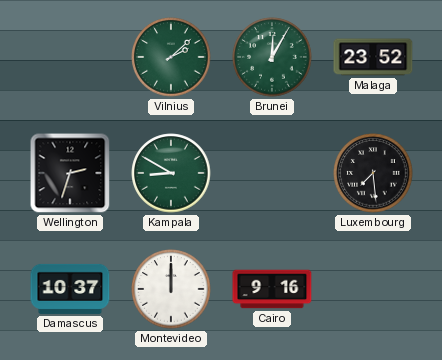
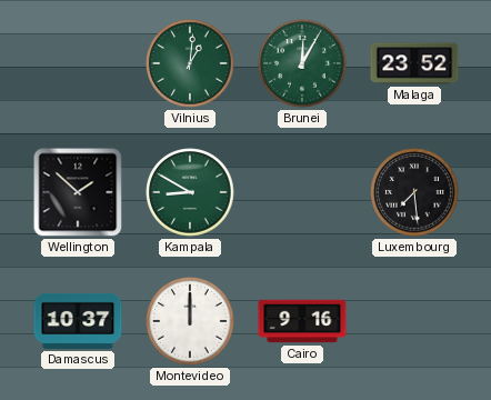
Vilnius: 2:08 -> 1:01
Wellington: 2:33 -> 1:52
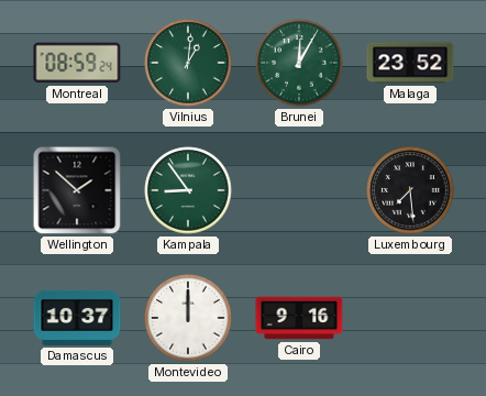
Montreal: none -> 08:59
Kampala: 8:50 -> 8:54
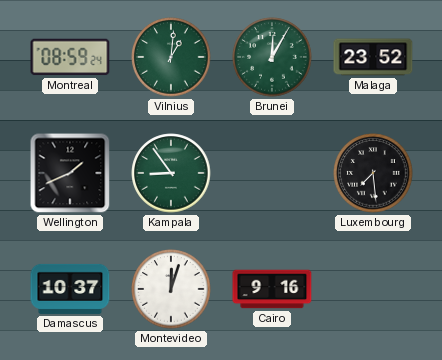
Wellington: 1:52 -> 1:41
Montevideo: 12:00 -> 12:03
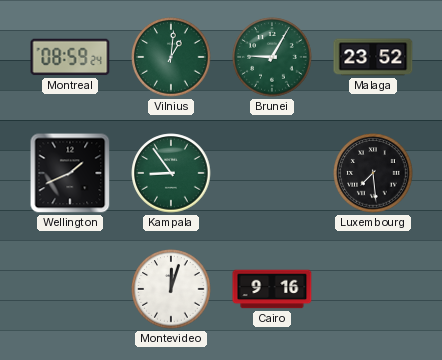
Brunei: 12:05 -> 9:05
Damascus: 10:37 -> none
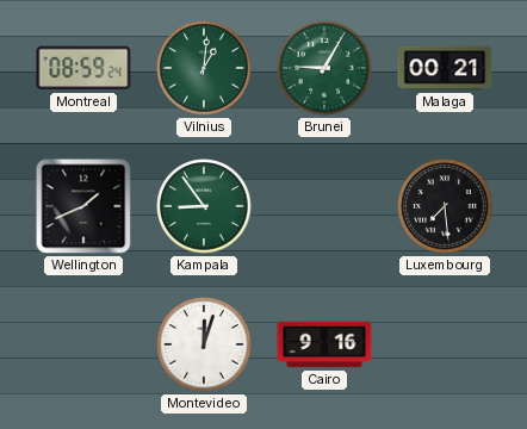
Malaga: 23:52 -> 00:21
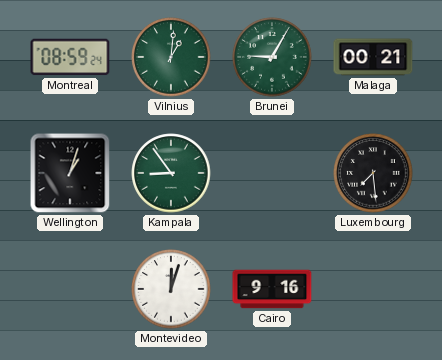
Wellington: 1:41 -> 1:03
